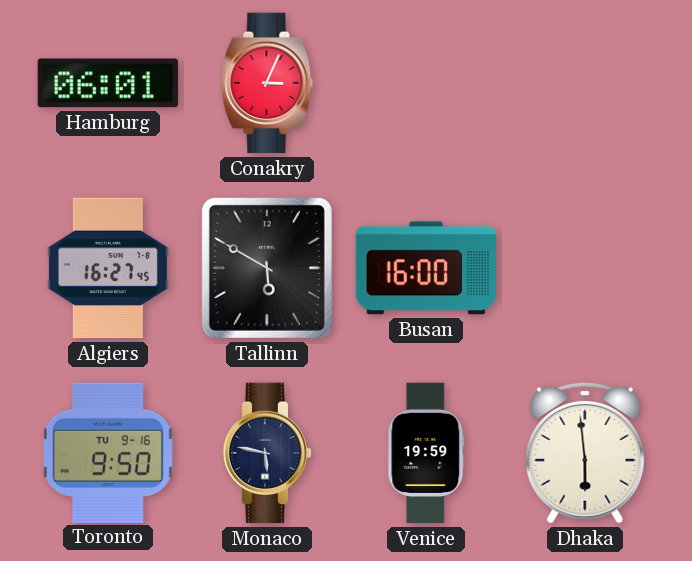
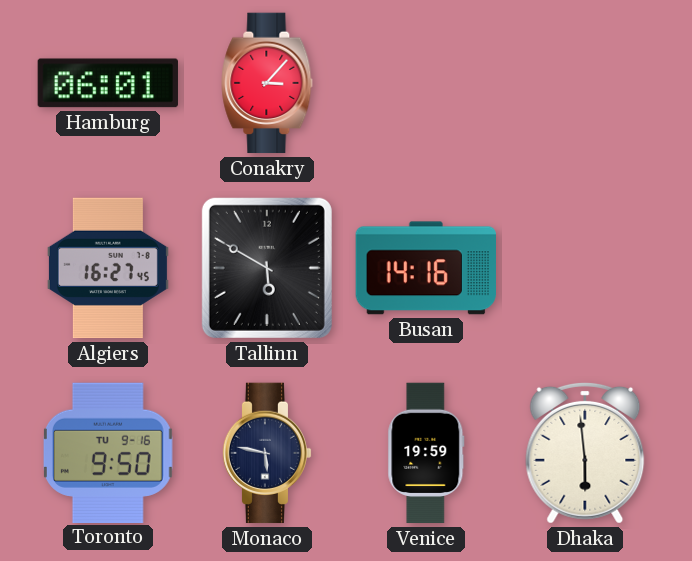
Conakry: 3:04 -> 3:07
Busan: 16:00 -> 14:16
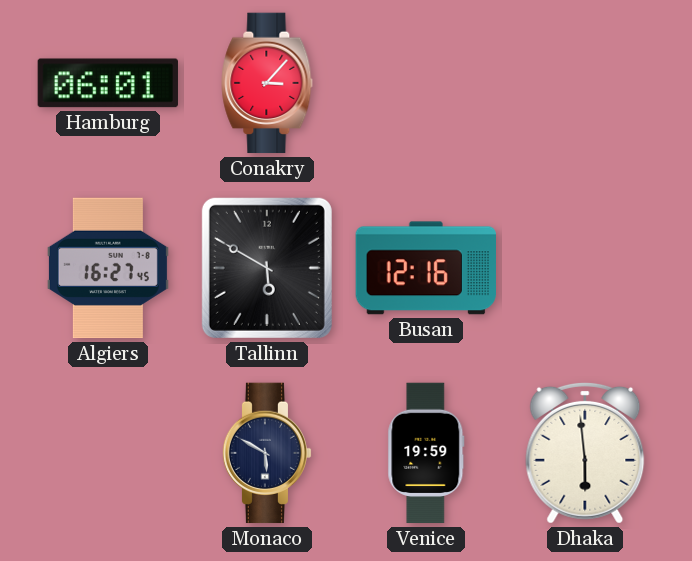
Busan: 14:16 -> 12:16
Toronto: 9:50 -> none
Monaco: 5:47 -> 5:50
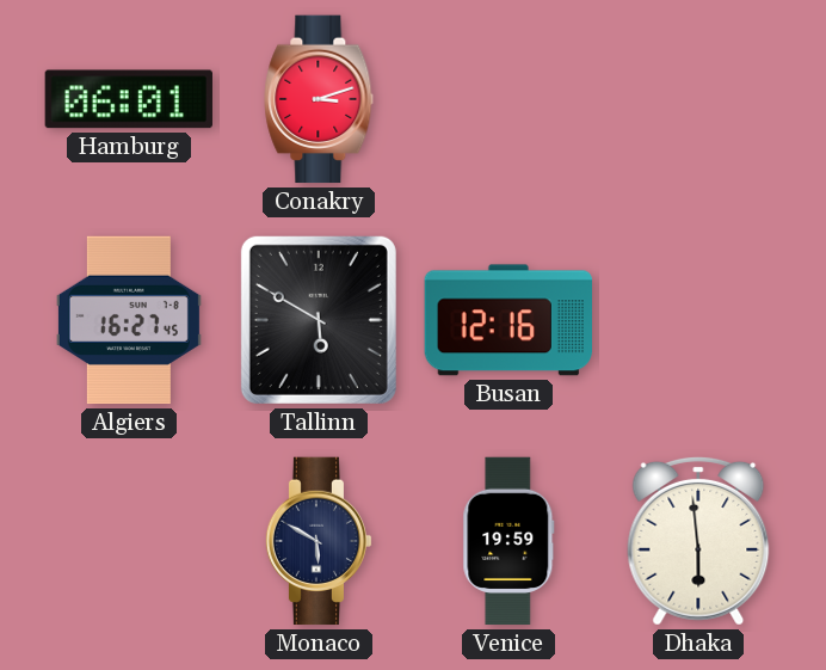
Conakry: 3:07 -> 3:12
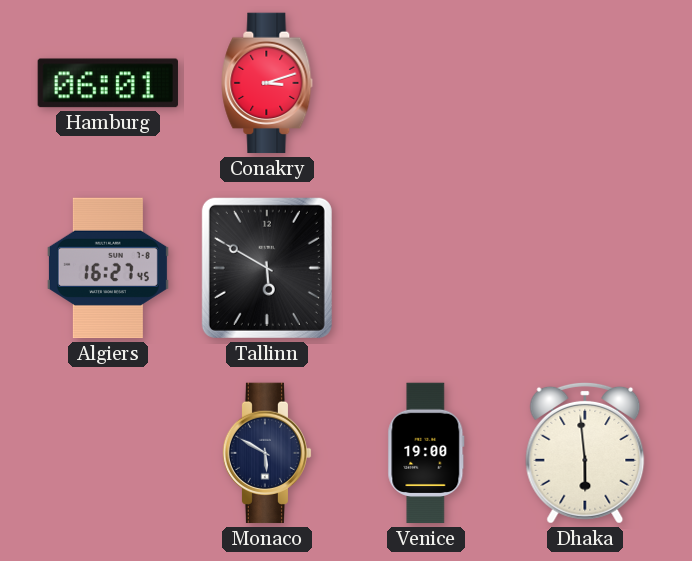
Busan: 12:16 -> none
Venice: 19:59 -> 19:00
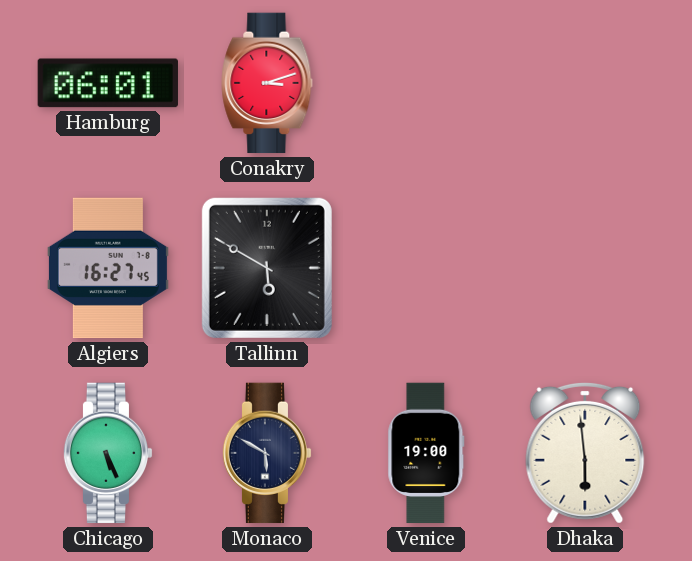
Chicago: none -> 5:26
